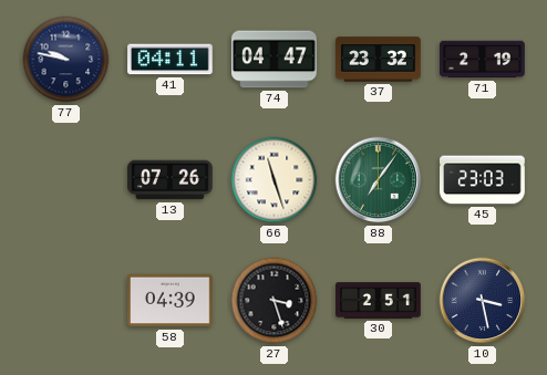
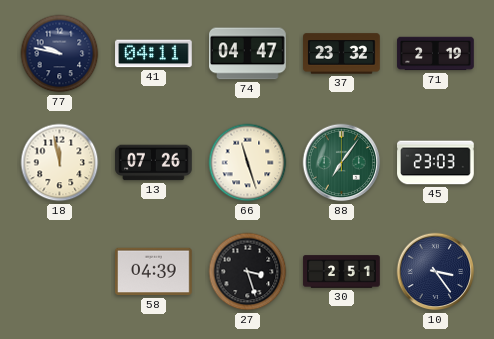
18: none -> 11:58
10: 3:28 -> 3:24
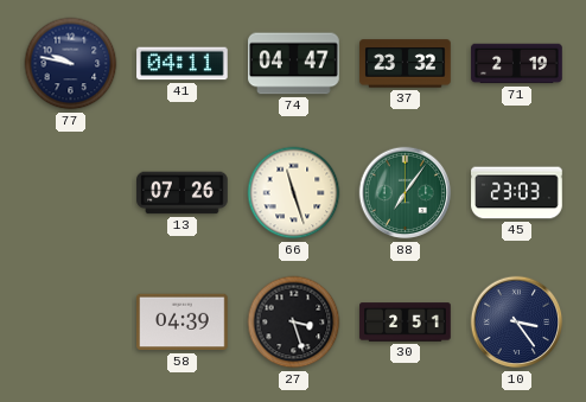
18: 11:58 -> none
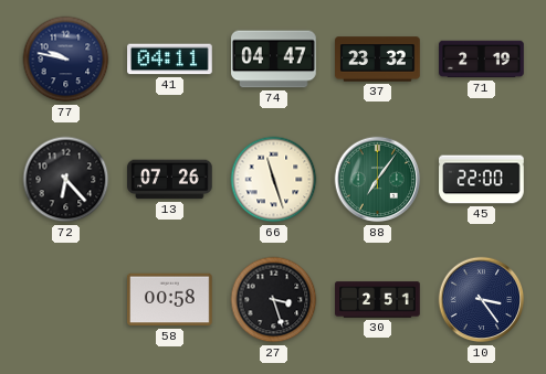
72: none -> 6:23
45: 23:03 -> 22:00
58: 04:39 -> 00:58
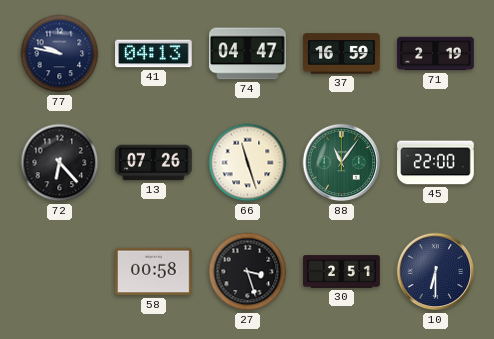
41: 04:11 -> 04:13
37: 23:32 -> 16:59
88: 7:06 -> 11:06
10: 3:24 -> 6:30
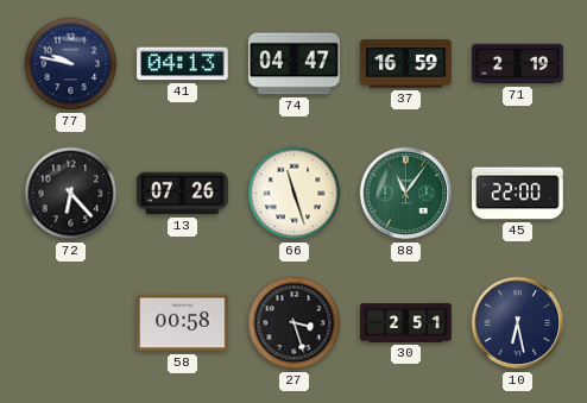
10: 6:30 -> 6:28
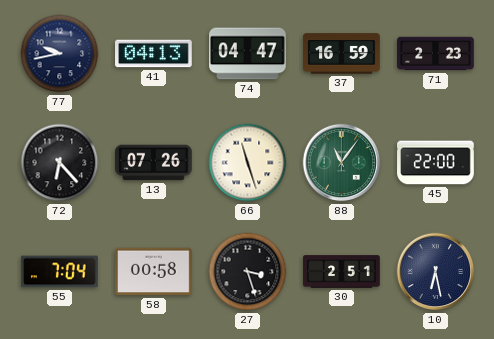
77: 9:47 -> 9:43
71: 2:19 -> 2:23
55: none -> 7:04
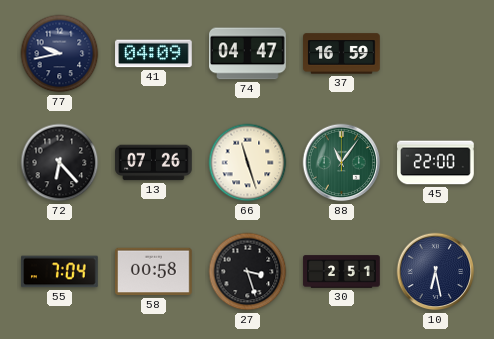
41: 04:13 -> 04:09
71: 2:23 -> none
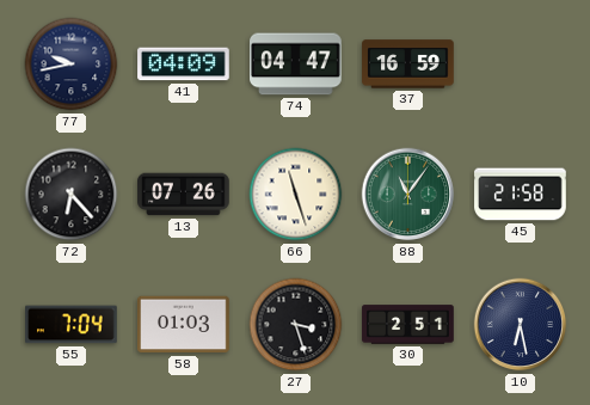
45: 22:00 -> 21:58
58: 00:58 -> 01:03
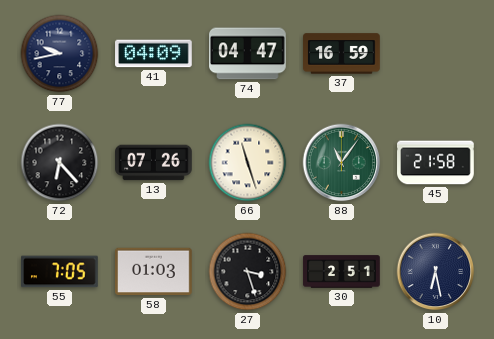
55: 7:04 -> 7:05
